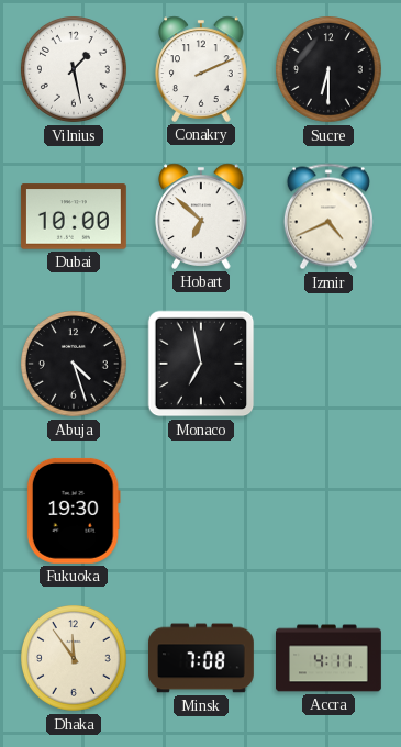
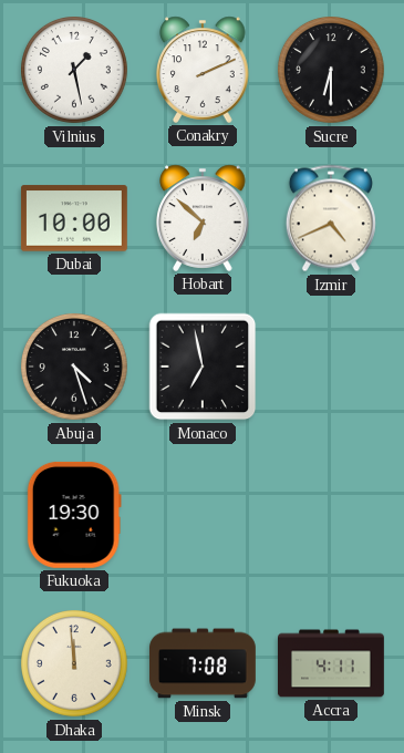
Dhaka: 11:54 -> 11:59
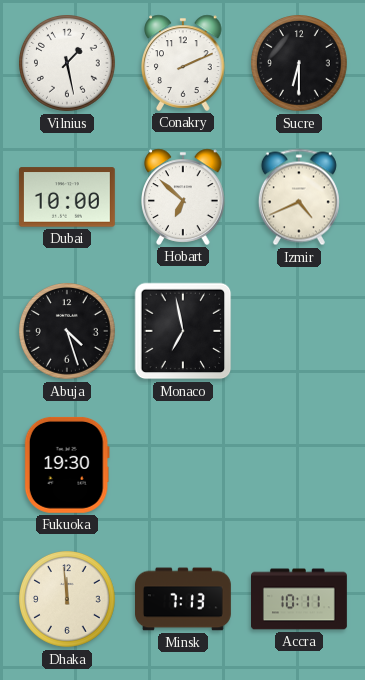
Minsk: 7:08 -> 7:13
Accra: 4:11 -> 10:11
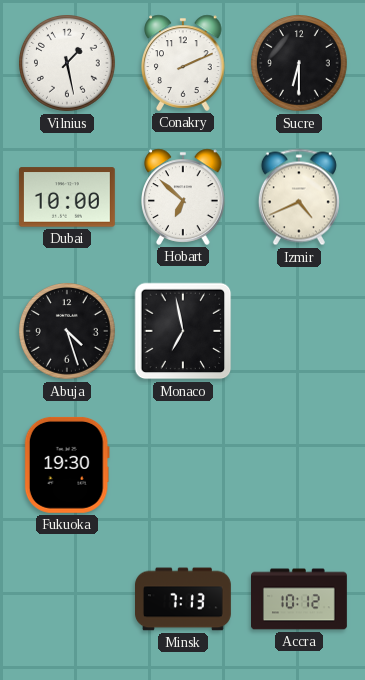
Dhaka: 11:59 -> none
Accra: 10:11 -> 10:12
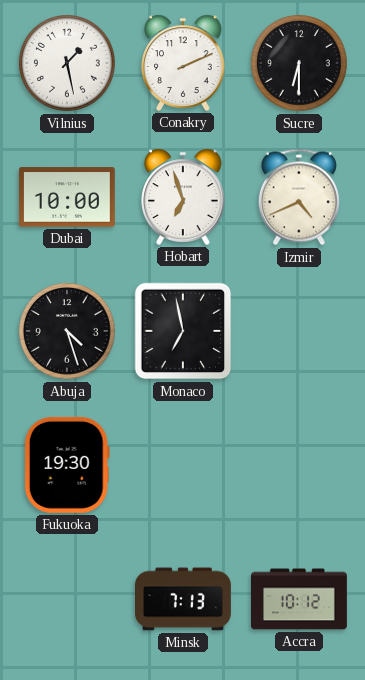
Hobart: 6:52 -> 6:57
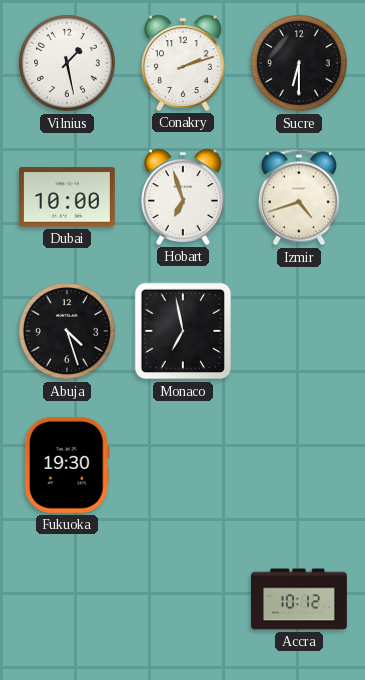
Conakry: 2:11 -> 2:12
Izmir: 4:41 -> 4:42
Minsk: 7:13 -> none
